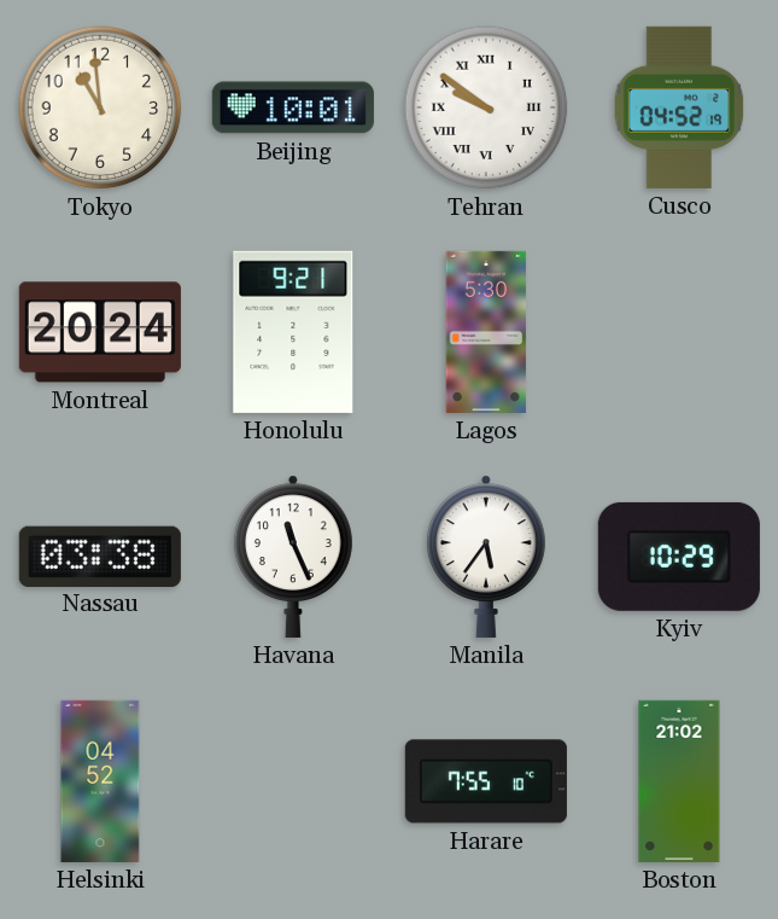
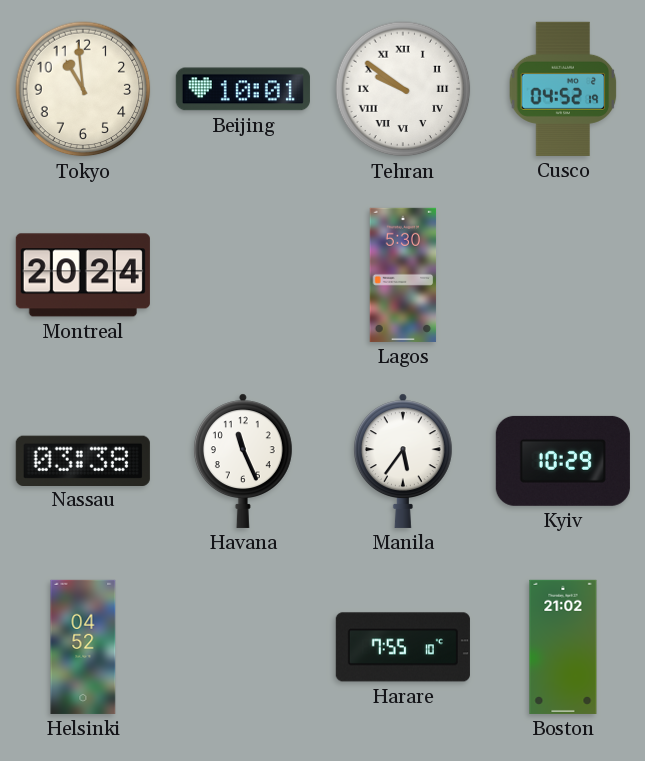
Honolulu: 9:21 -> none
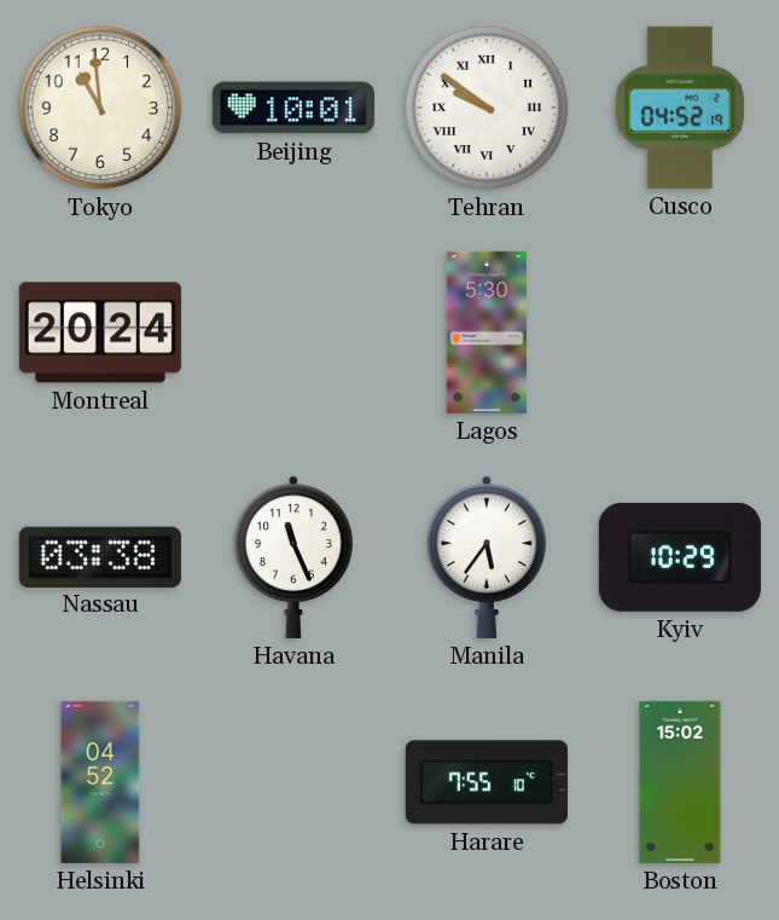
Boston: 21:02 -> 15:02
